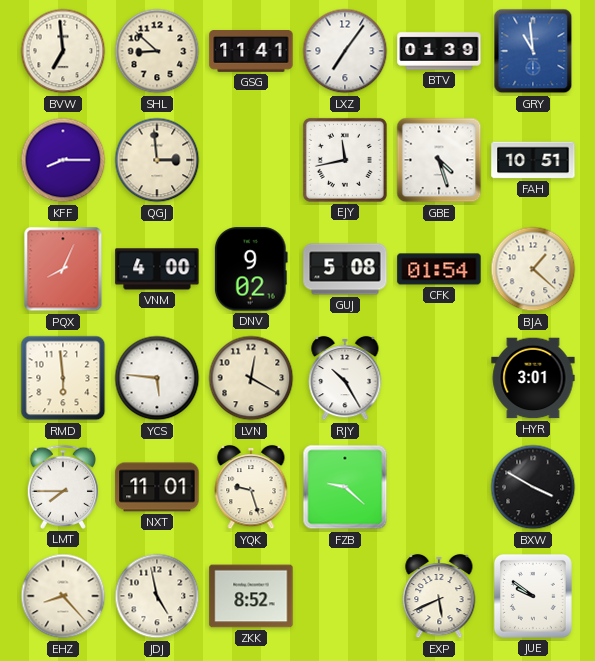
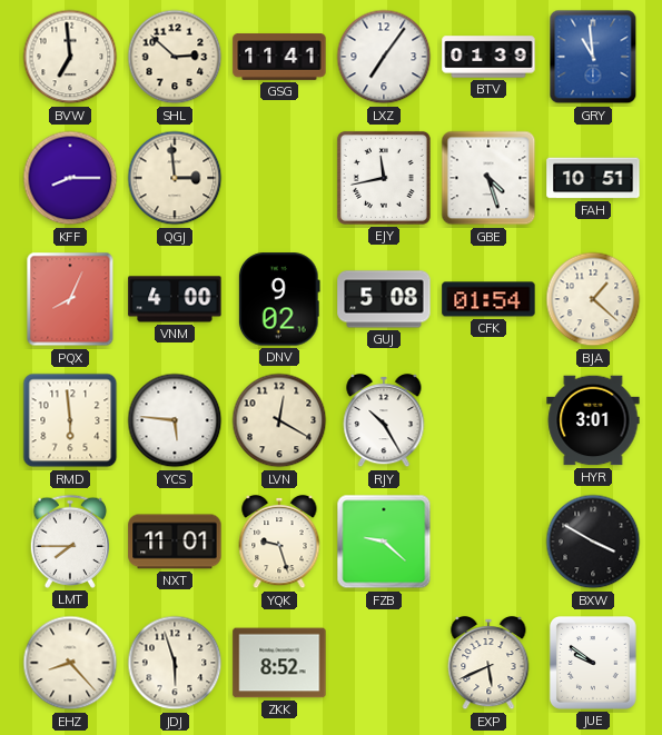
SHL: 8:52 -> 2:52
JDJ: 4:58 -> 5:57
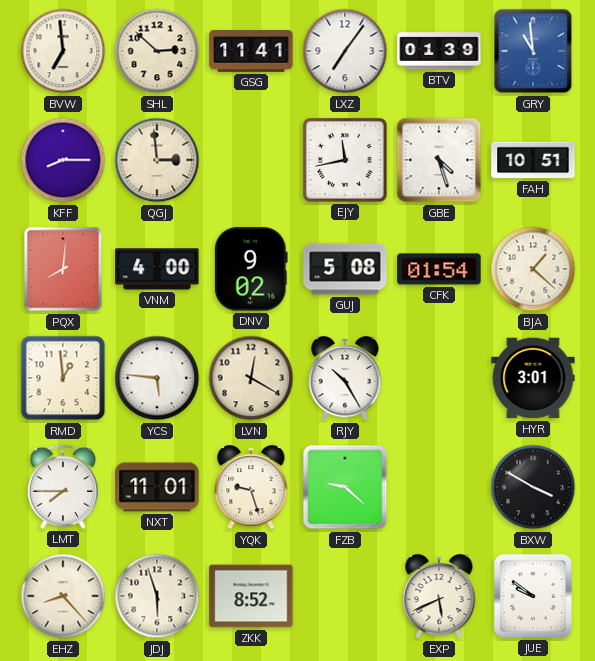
PQX: 8:04 -> 8:01
RMD: 5:59 -> 12:59
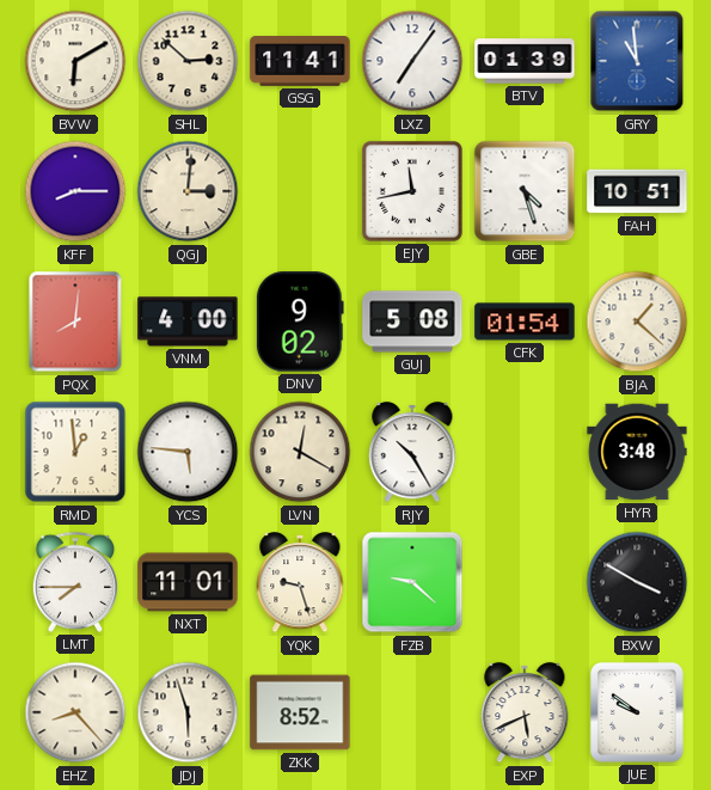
BVW: 6:59 -> 6:10
QGJ: 2:59 -> 3:01
HYR: 3:01 -> 3:48
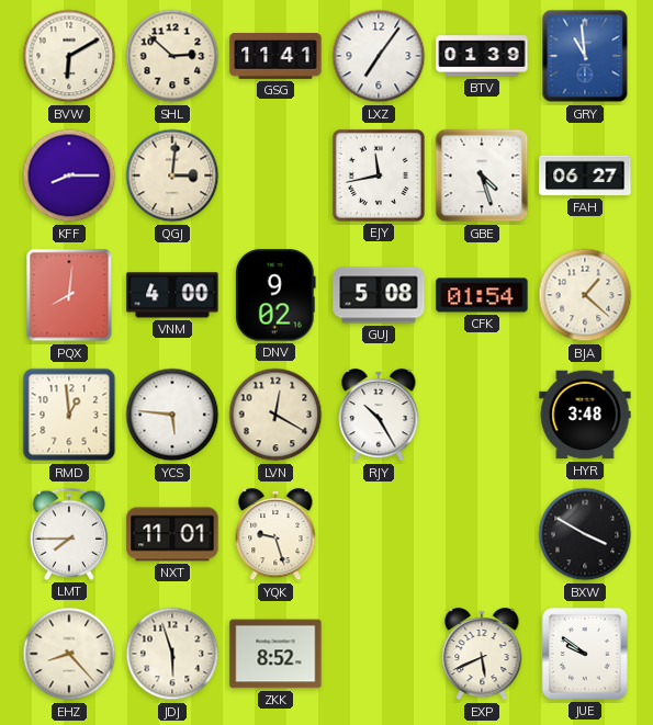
FAH: 10:51 -> 06:27
FZB: 9:22 -> none
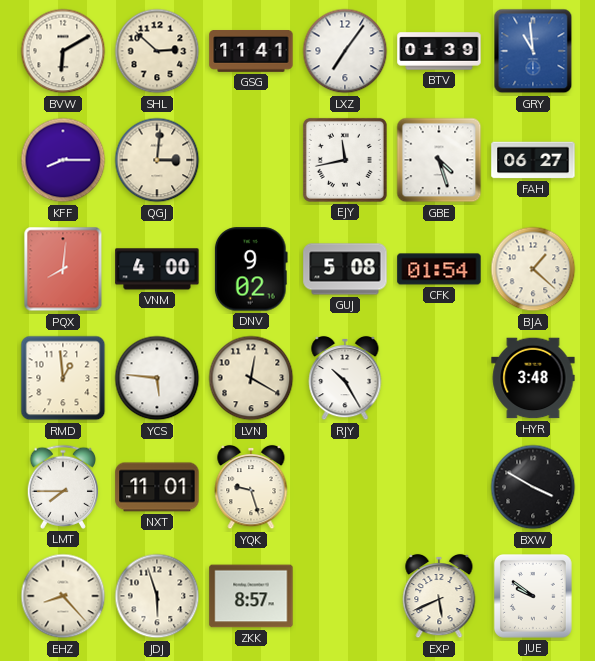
ZKK: 8:52 -> 8:57
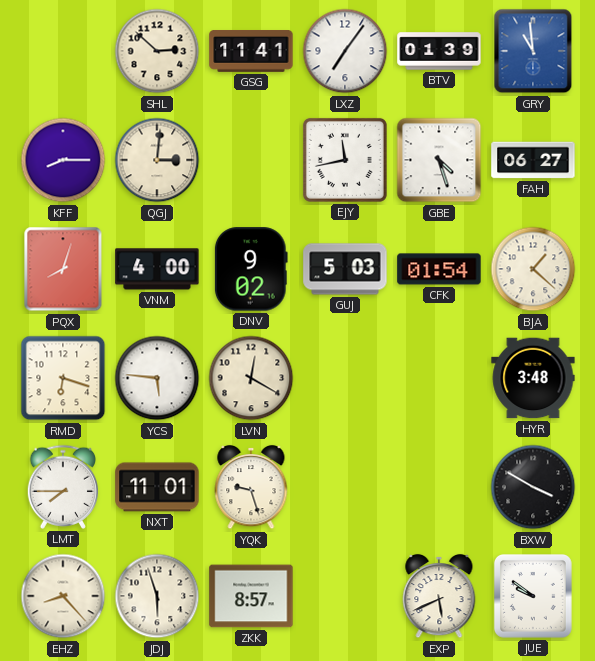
BVW: 6:10 -> none
PQX: 8:01 -> 8:03
GUJ: 5:08 -> 5:03
RMD: 12:59 -> 6:18
RJY: 10:25 -> none
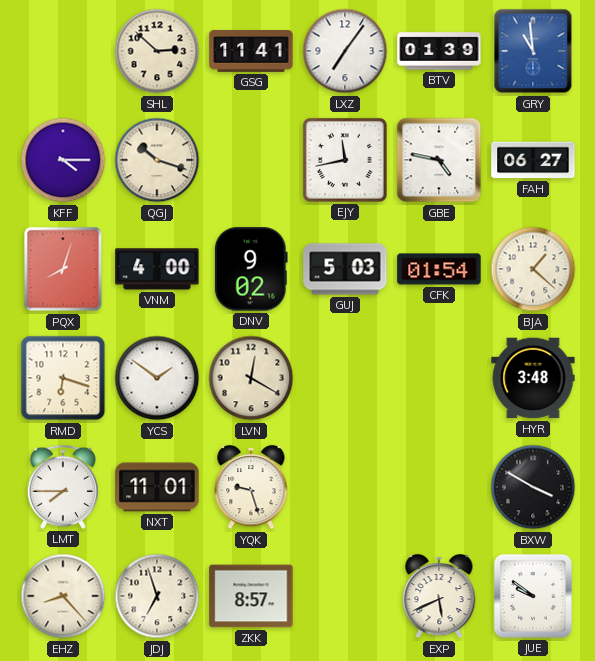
KFF: 8:15 -> 4:15
QGJ: 3:01 -> 10:18
GBE: 4:27 -> 4:47
YCS: 5:46 -> 1:51
JDJ: 5:57 -> 6:57
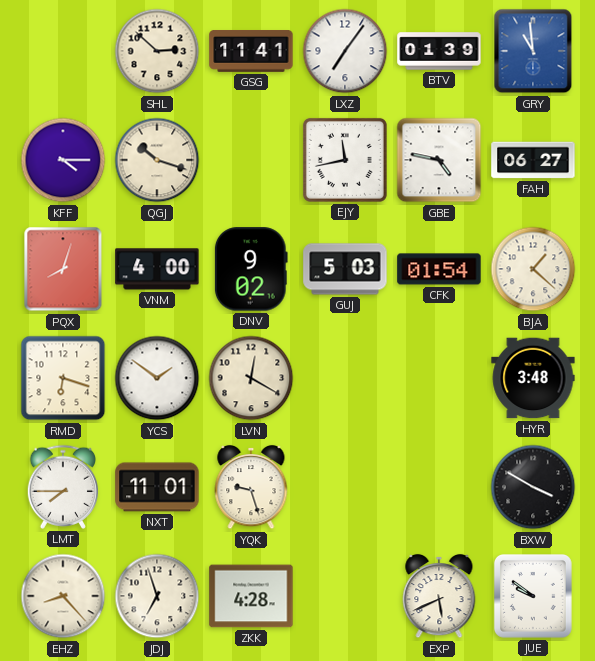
ZKK: 8:57 -> 4:28
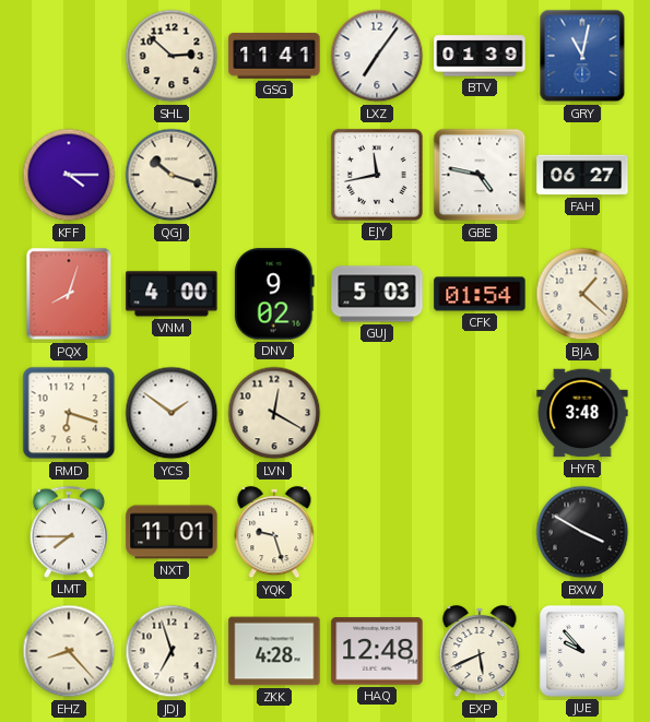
GRY: 10:59 -> 11:02
HAQ: none -> 12:48
JUE: 9:51 -> 9:53
